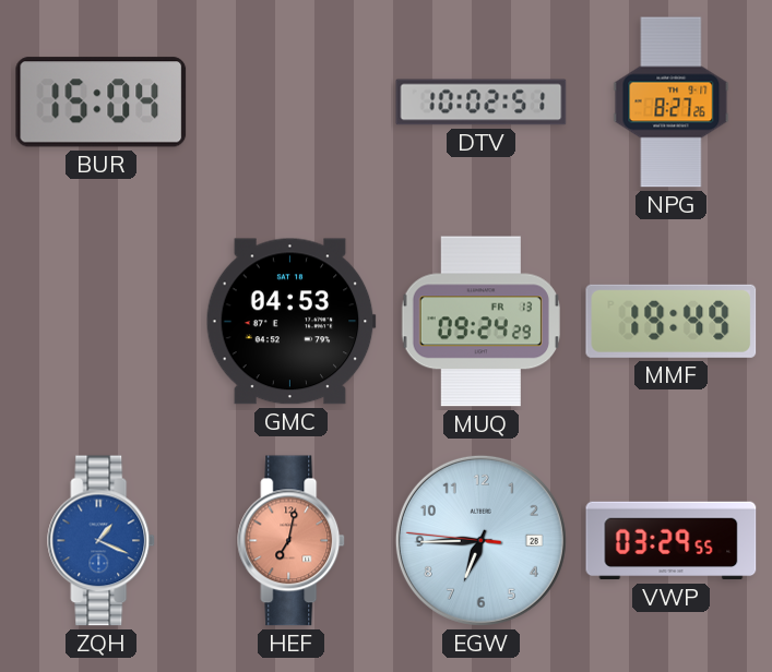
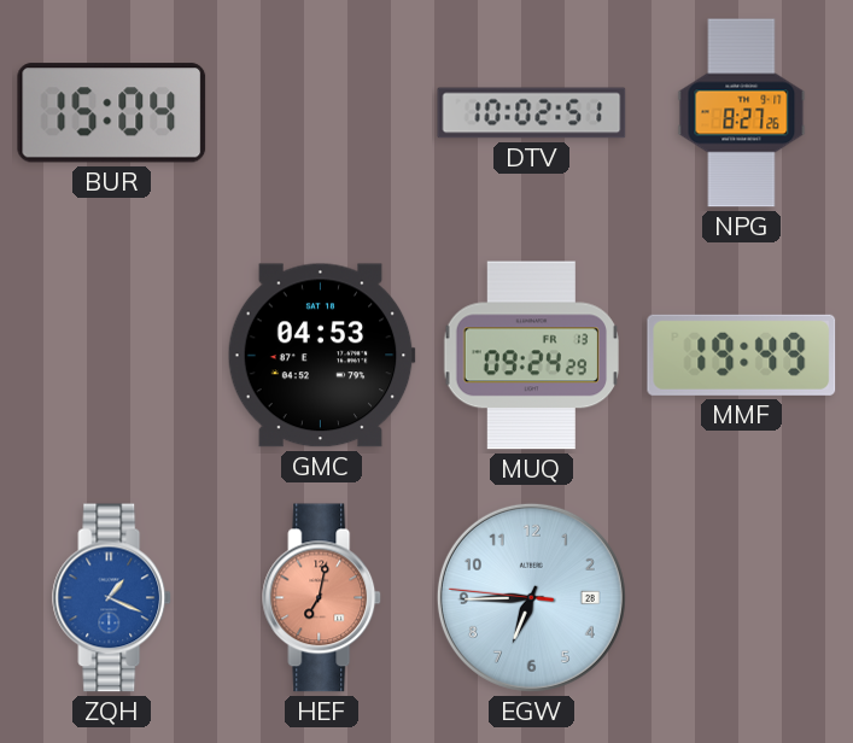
VWP: 03:29 -> none
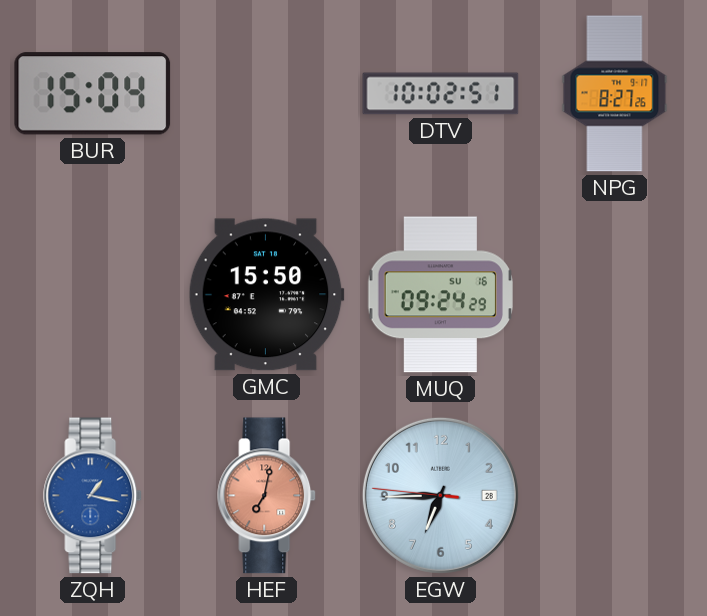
GMC: 04:53 -> 15:50
MUQ date: FR 13 -> SU 16
MMF: 19:49 -> none
ZQH: 1:19 -> 1:17
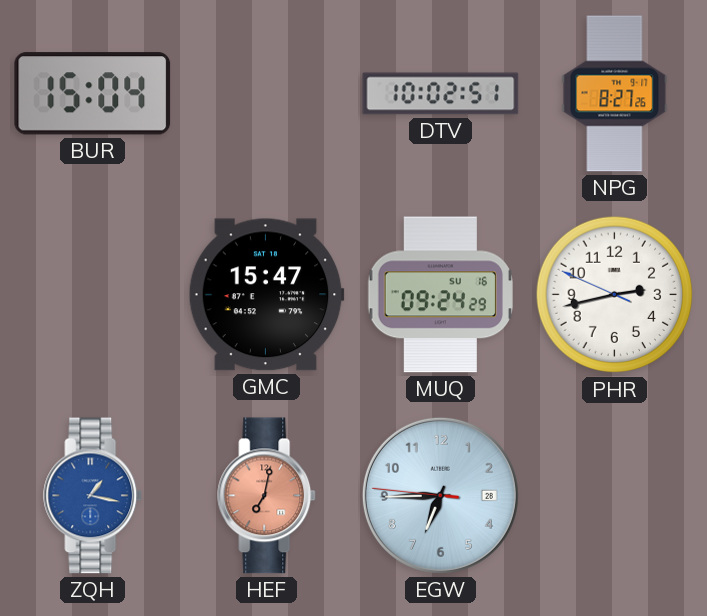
GMC: 15:50 -> 15:47
PHR: none -> 2:42
